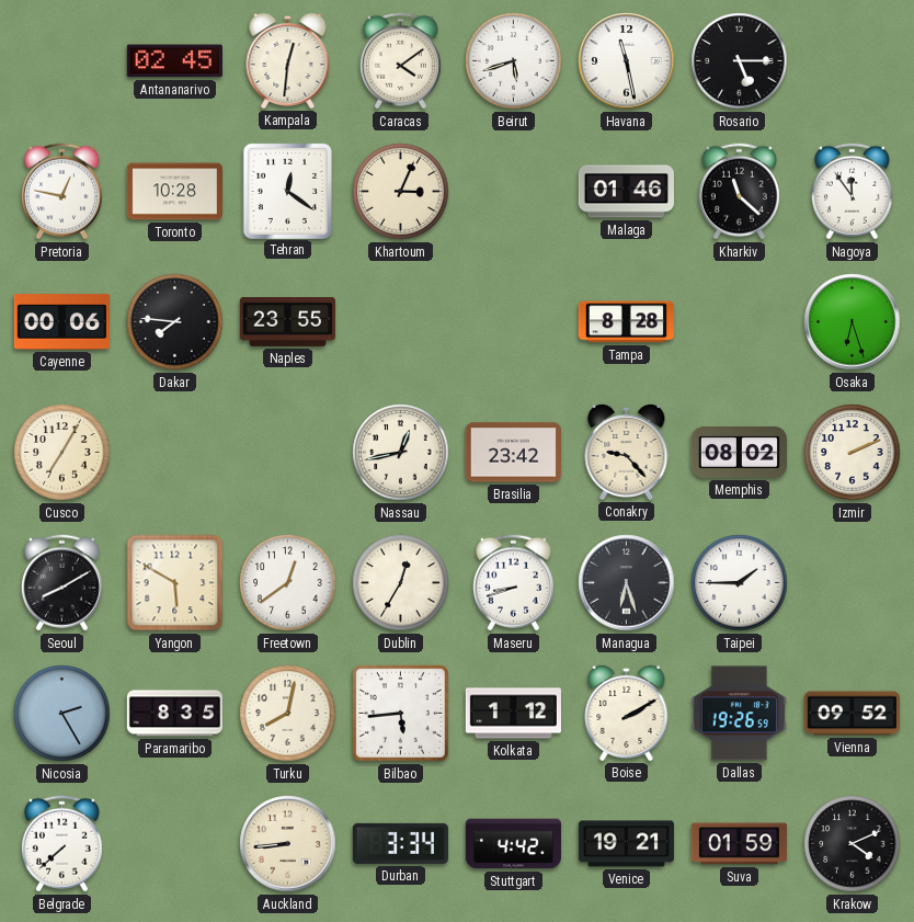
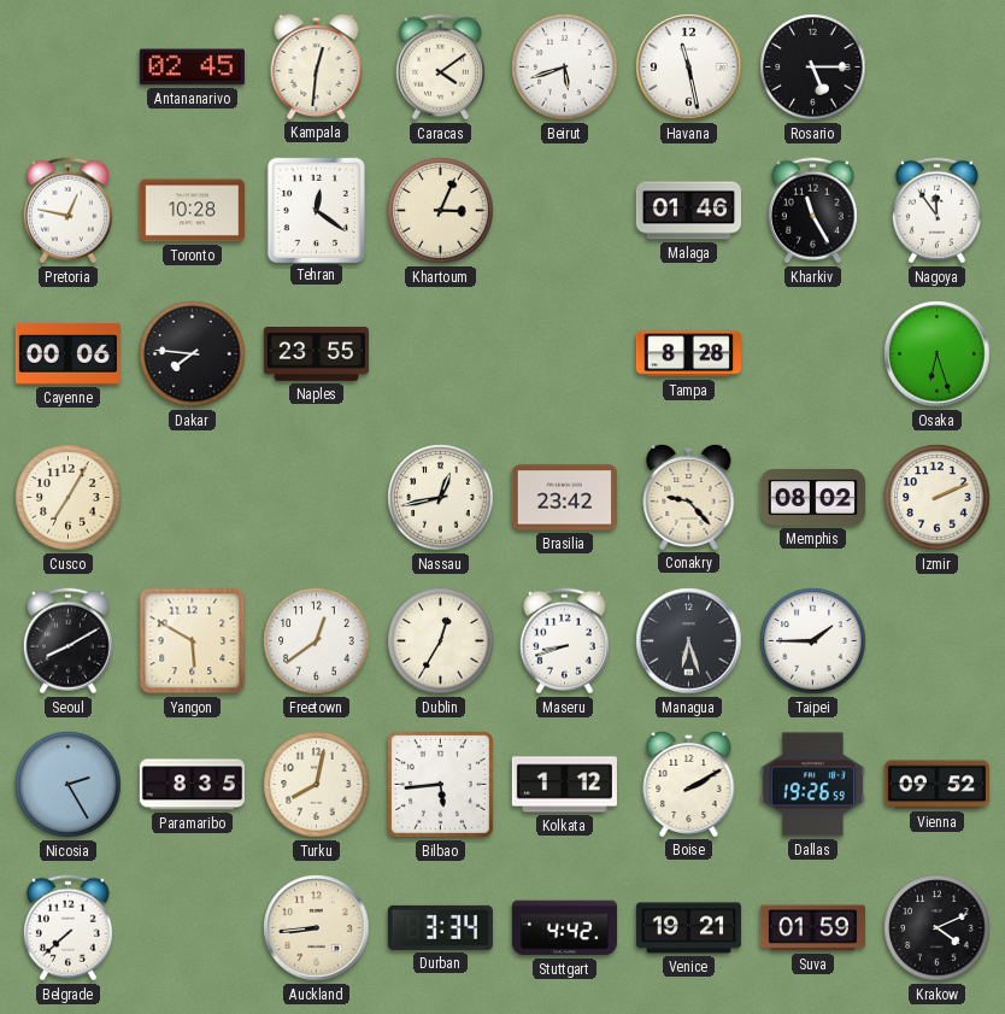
Kharkiv: 11:22 -> 11:25
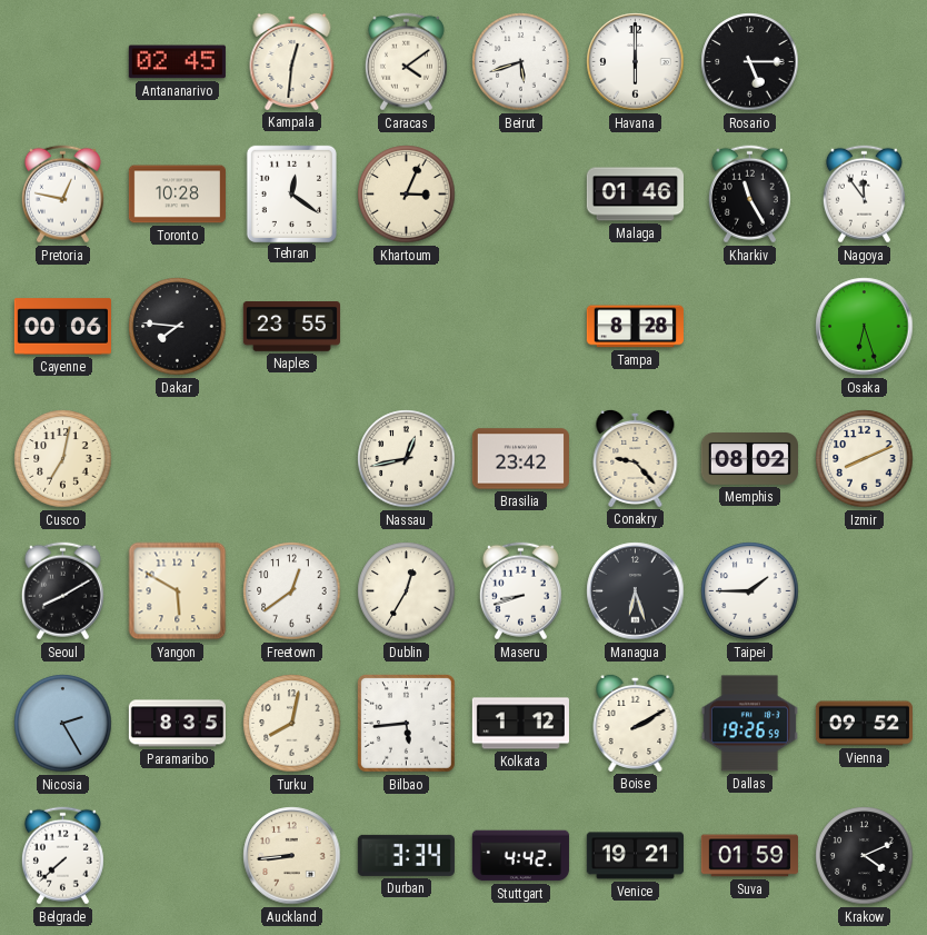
Havana: 11:28 -> 6:00
Cusco: 7:05 -> 7:02
Izmir: 2:11 -> 8:11
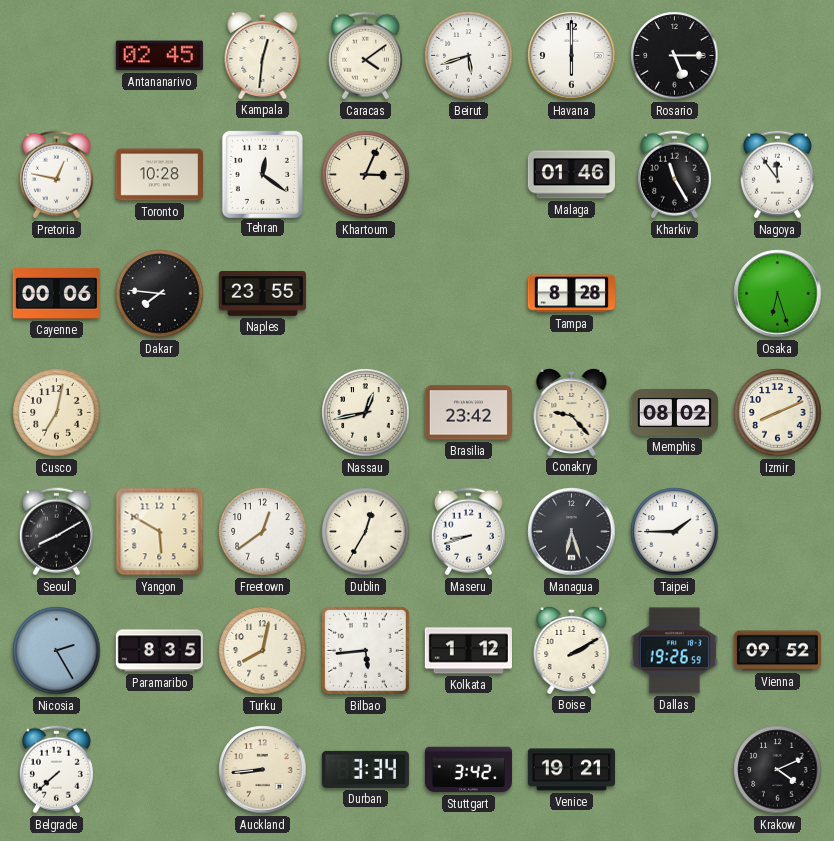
Stuttgart: 4:42 -> 3:42
Suva: 01:59 -> none
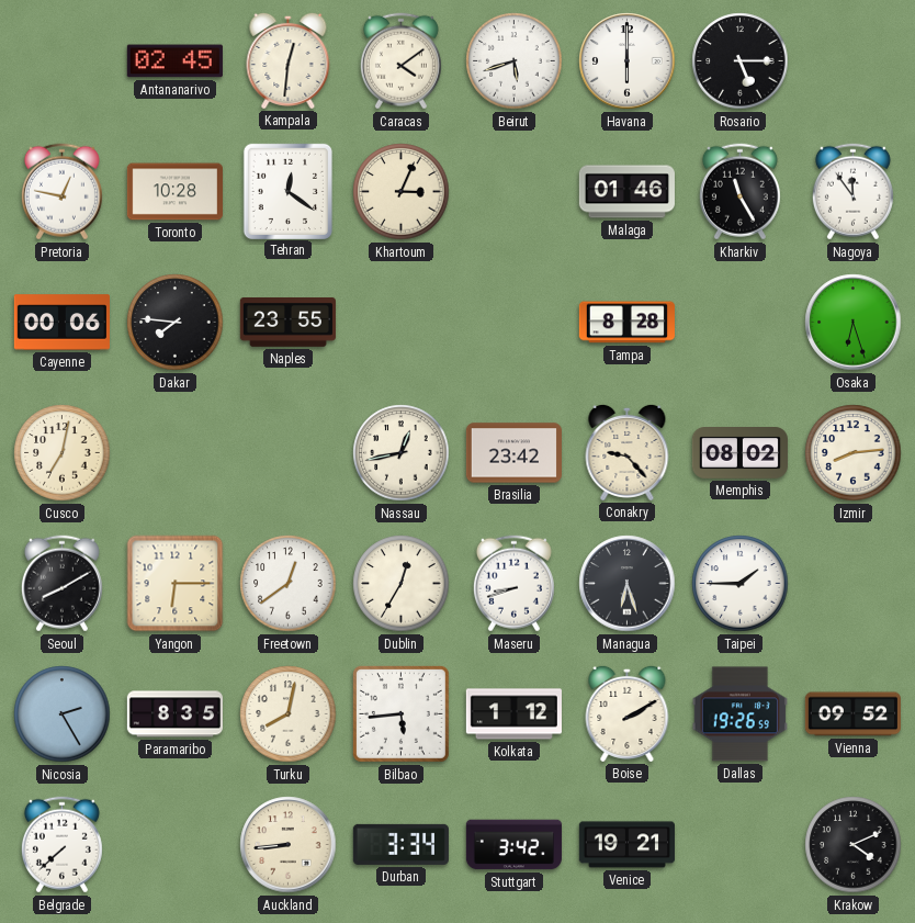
Izmir: 8:11 -> 8:14
Yangon: 5:50 -> 6:15
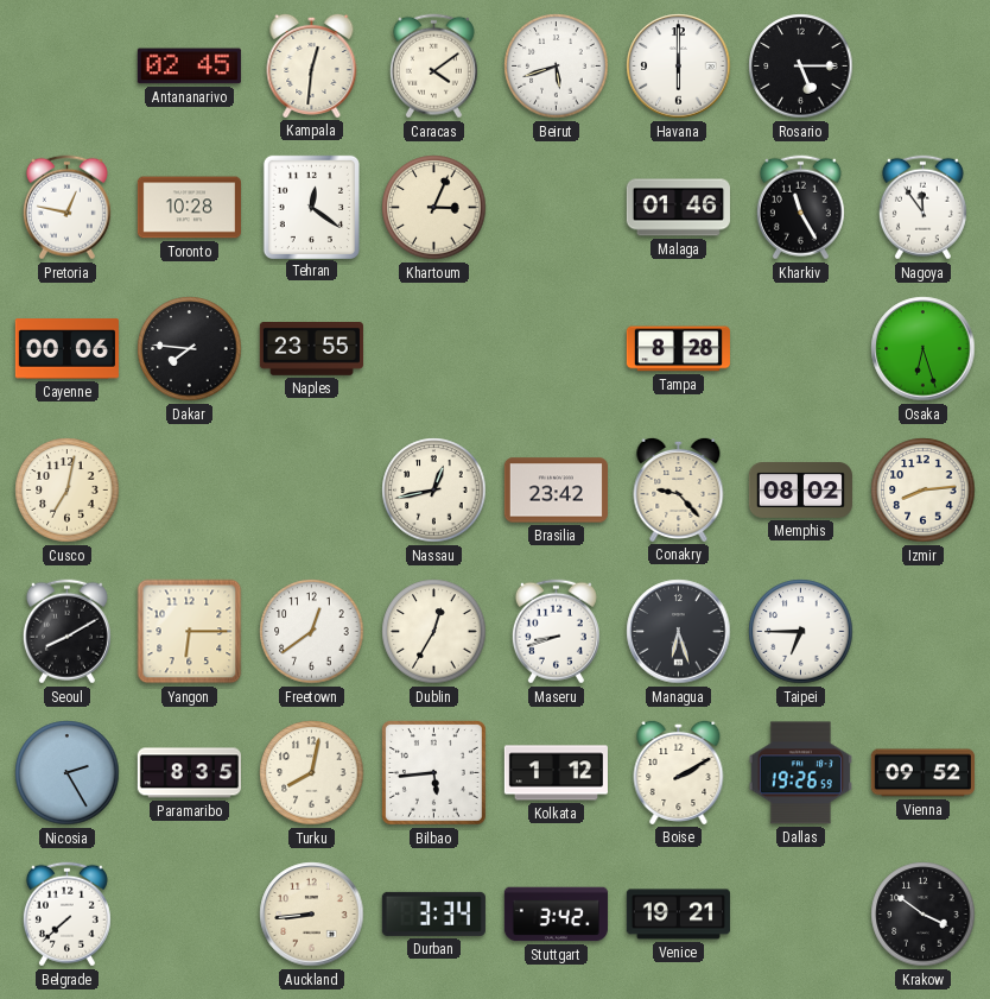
Taipei: 1:45 -> 6:45
Krakow: 4:11 -> 3:51
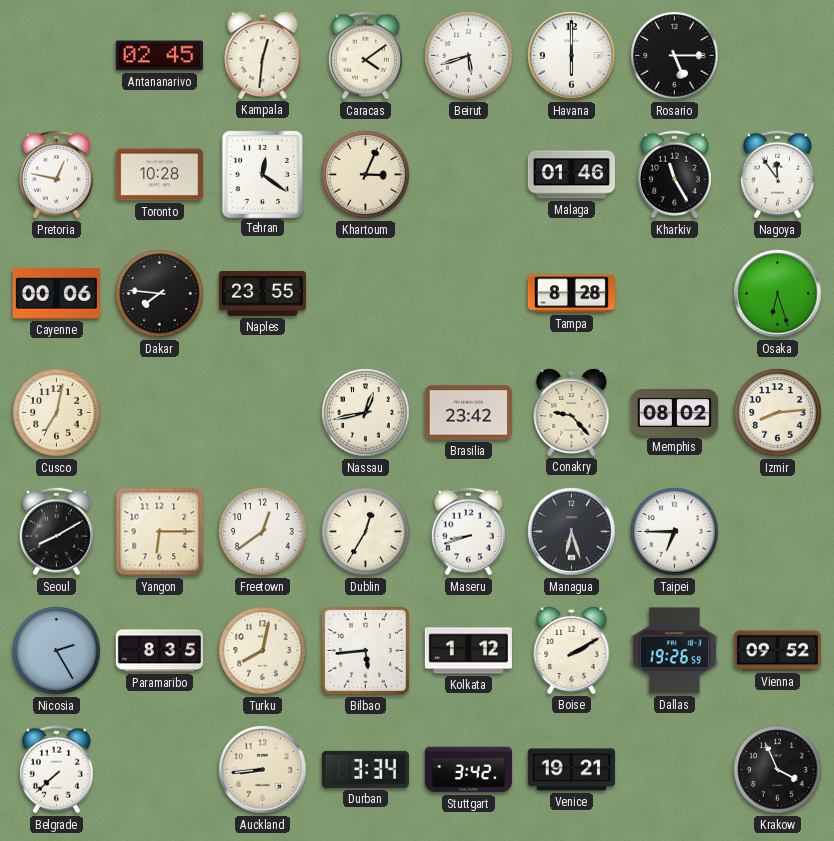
Krakow: 3:51 -> 3:56
